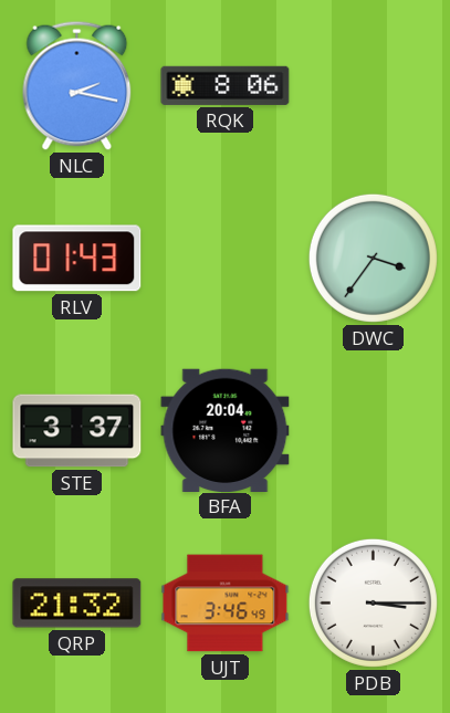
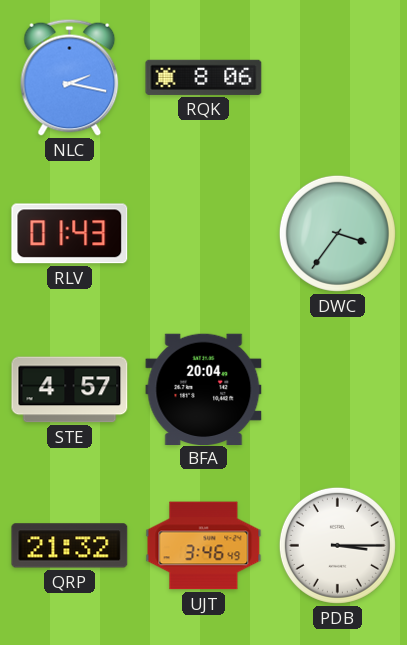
STE: 3:37 -> 4:57
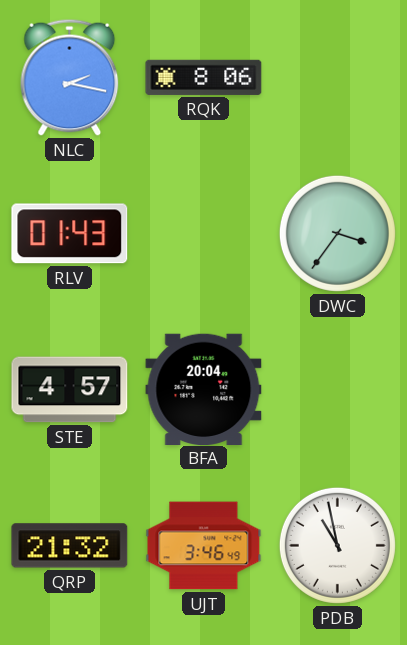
PDB: 3:15 -> 10:58
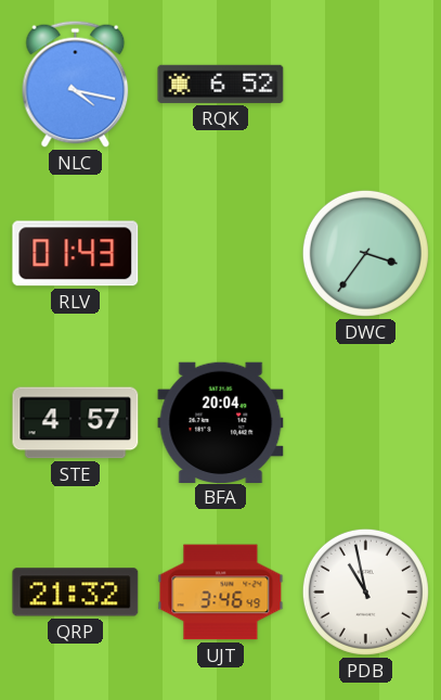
NLC: 2:17 -> 4:17
RQK: 8:06 -> 6:52
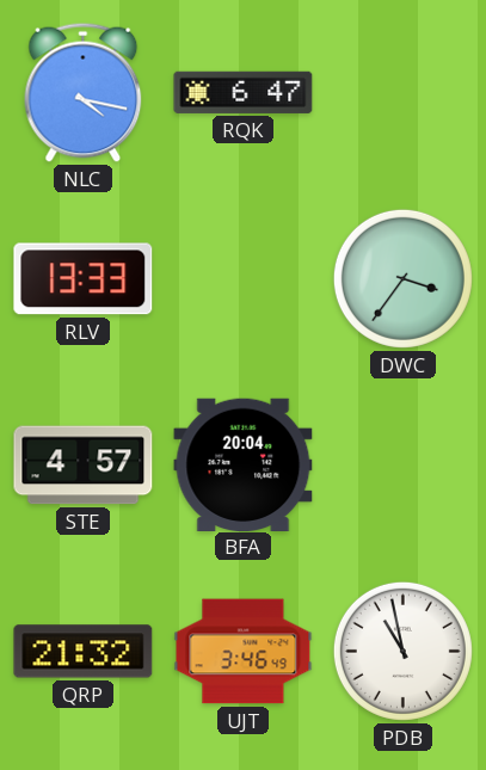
RQK: 6:52 -> 6:47
RLV: 01:43 -> 13:33
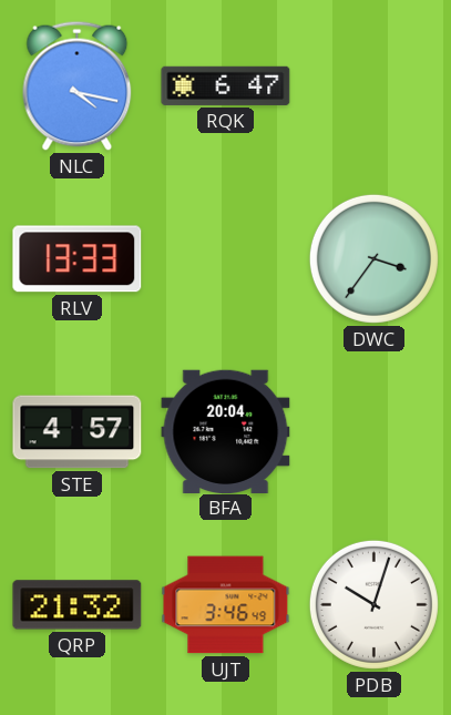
PDB: 10:58 -> 10:03
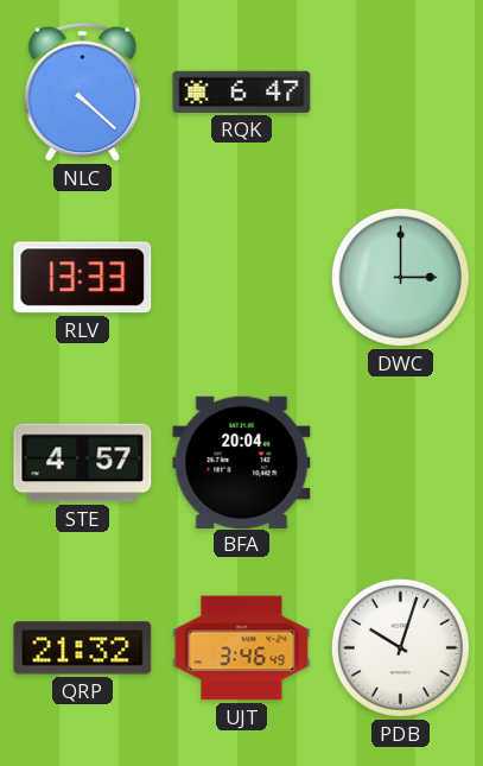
NLC: 4:17 -> 4:22
DWC: 3:36 -> 3:00
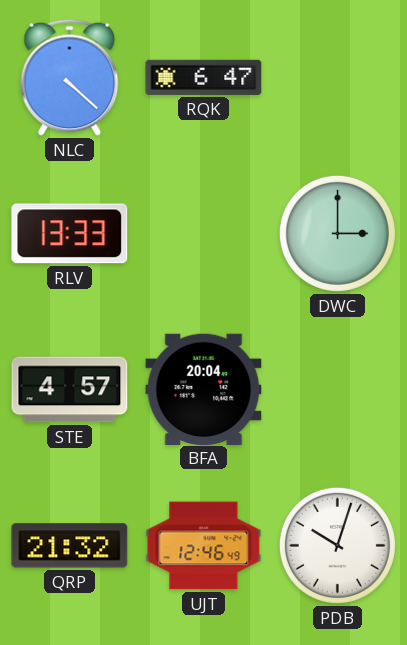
UJT: 3:46 -> 12:46
